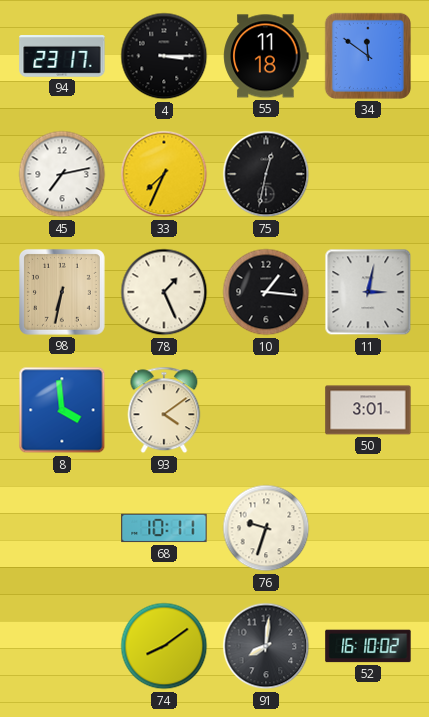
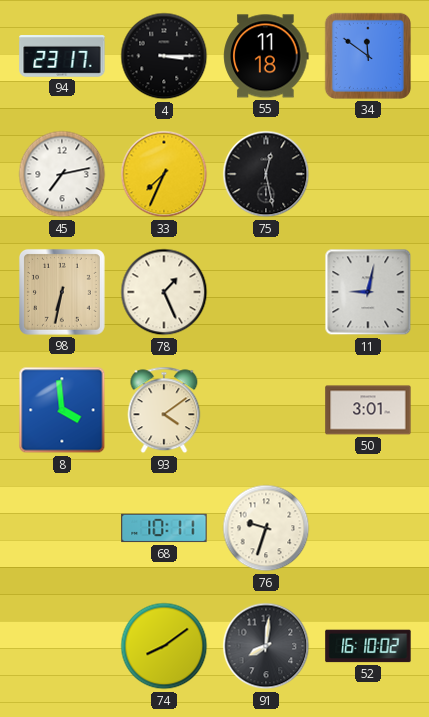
75: 12:32 -> 12:28
10: 1:16 -> none
11: 3:02 -> 9:02
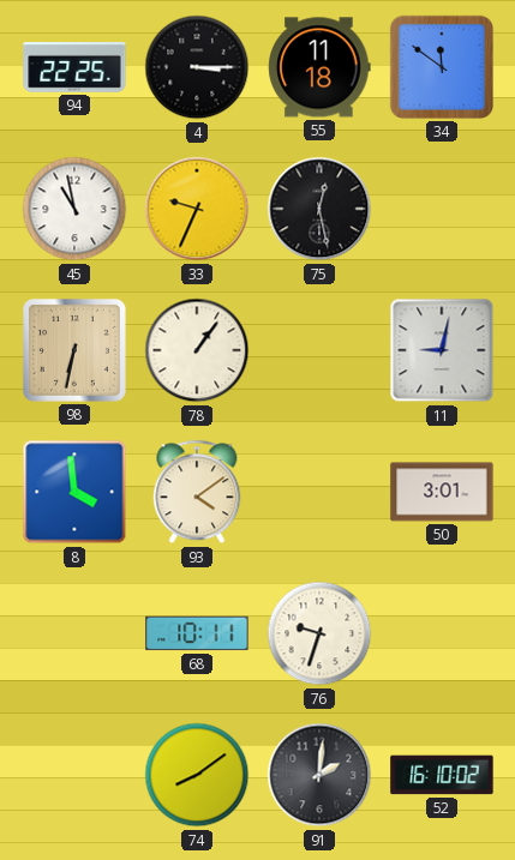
94: 23:17 -> 22:25
45: 7:13 -> 10:58
33: 7:34 -> 9:34
78: 1:26 -> 1:06
91: 8:01 -> 2:01
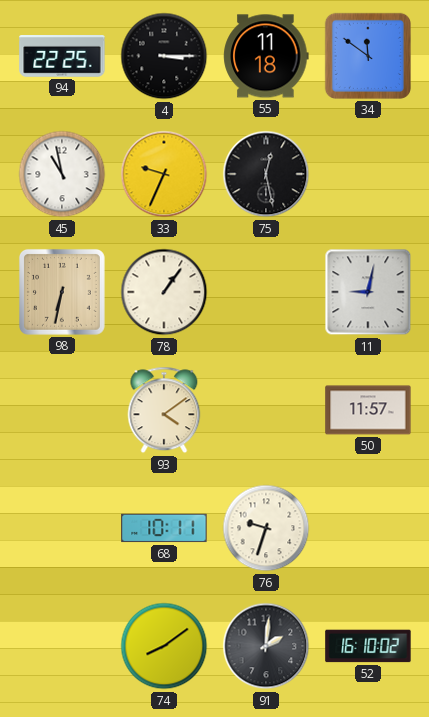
8: 3:59 -> none
50: 3:01 -> 11:57
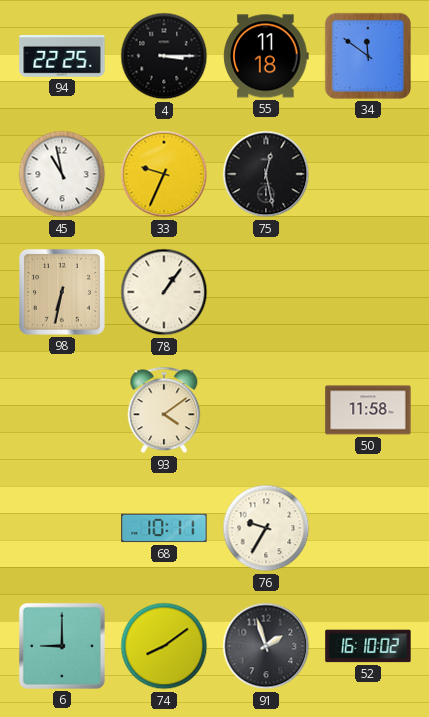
11: 9:02 -> none
50: 11:57 -> 11:58
76: 9:33 -> 9:35
6: none -> 9:00
91: 2:01 -> 1:57
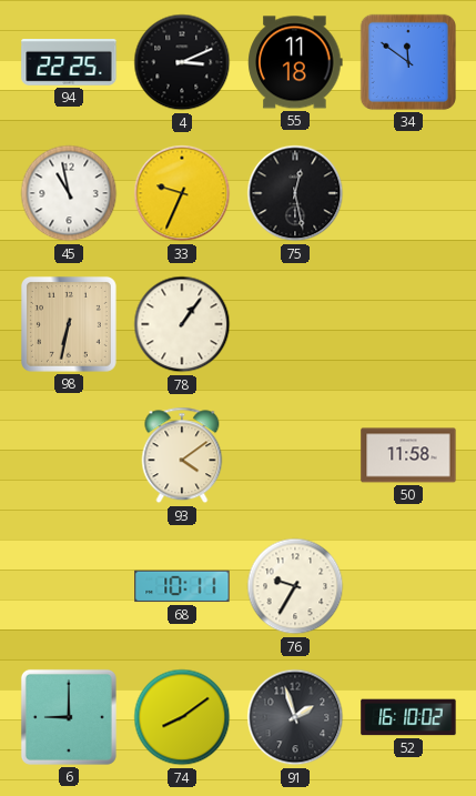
4: 3:15 -> 3:11
